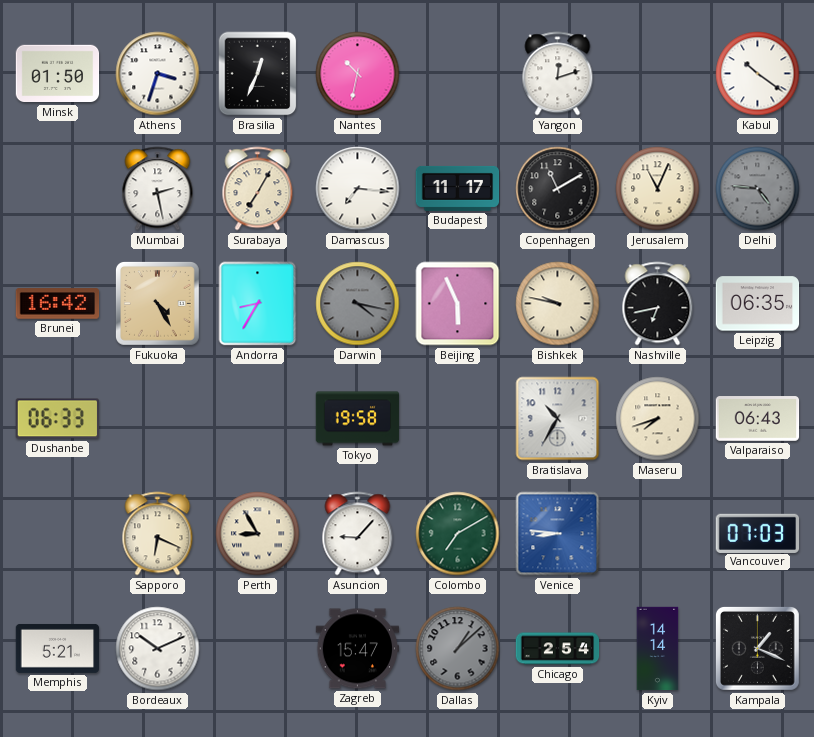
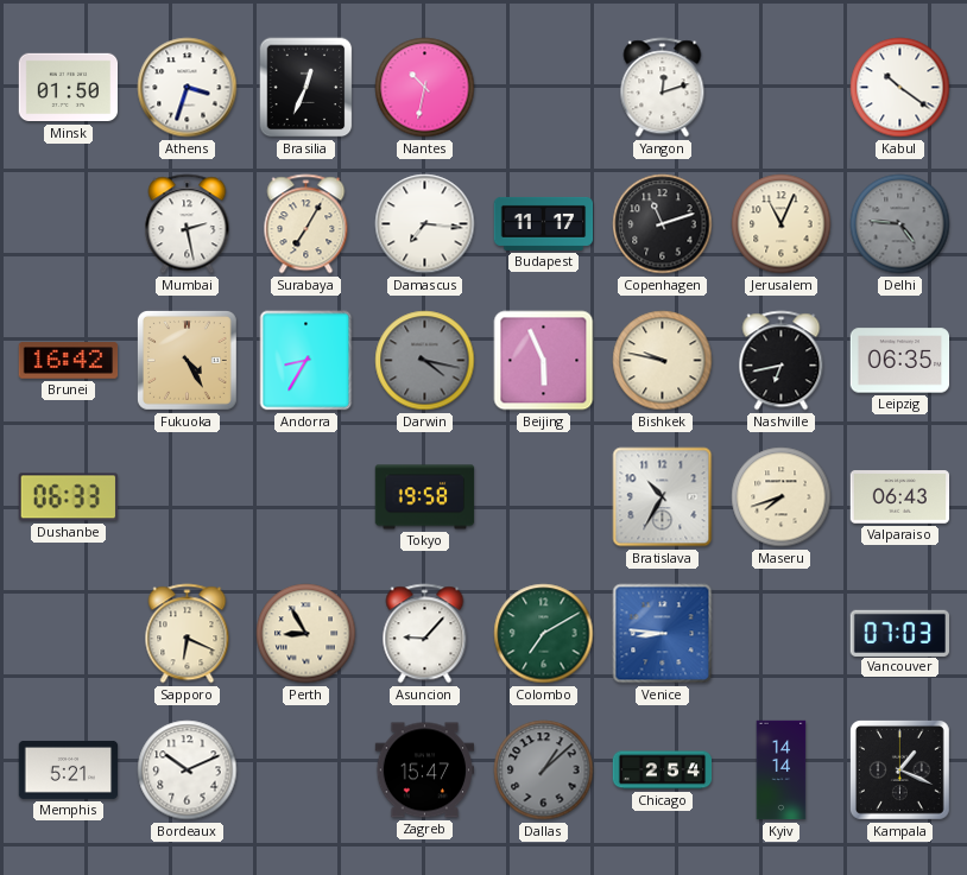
Copenhagen: 11:10 -> 11:12
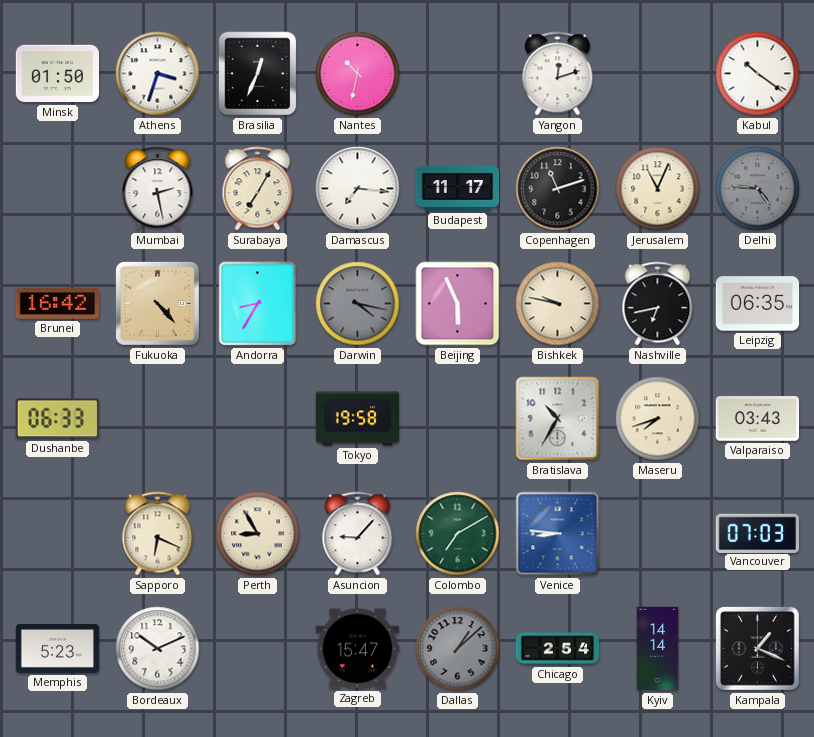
Fukuoka: 4:25 -> 4:23
Valparaiso: 06:43 -> 03:43
Memphis: 5:21 -> 5:23
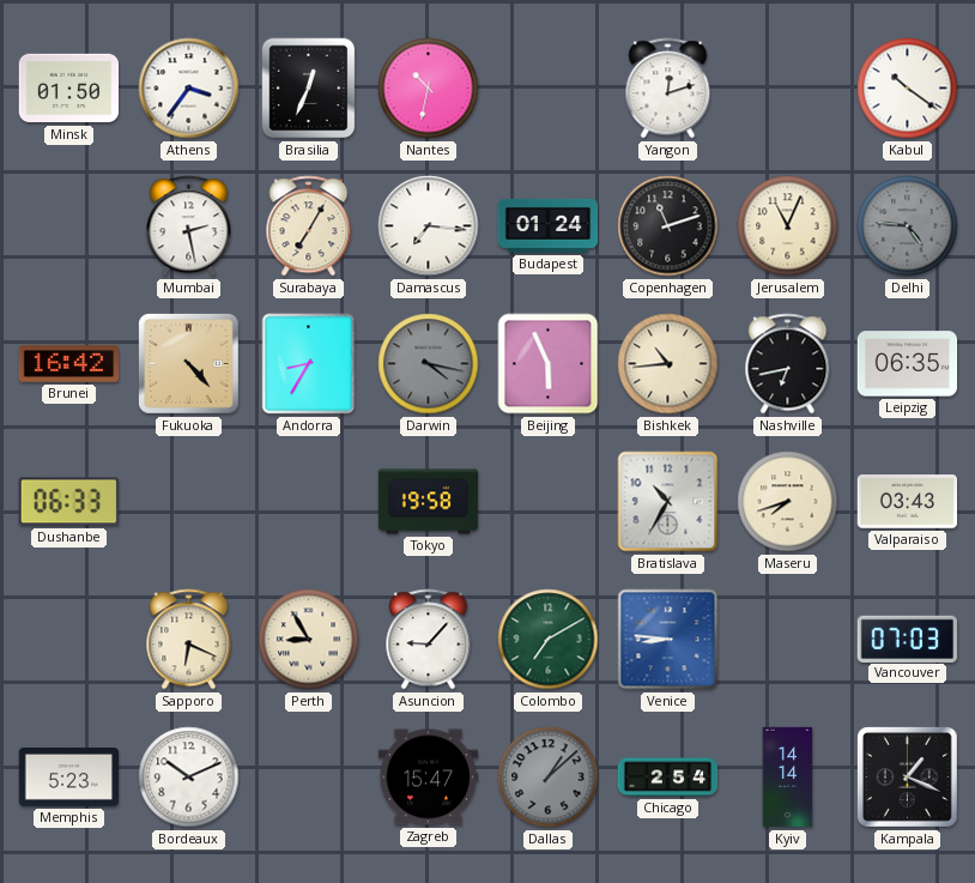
Athens: 3:33 -> 3:36
Budapest: 11:17 -> 01:24
Bishkek: 9:47 -> 10:44
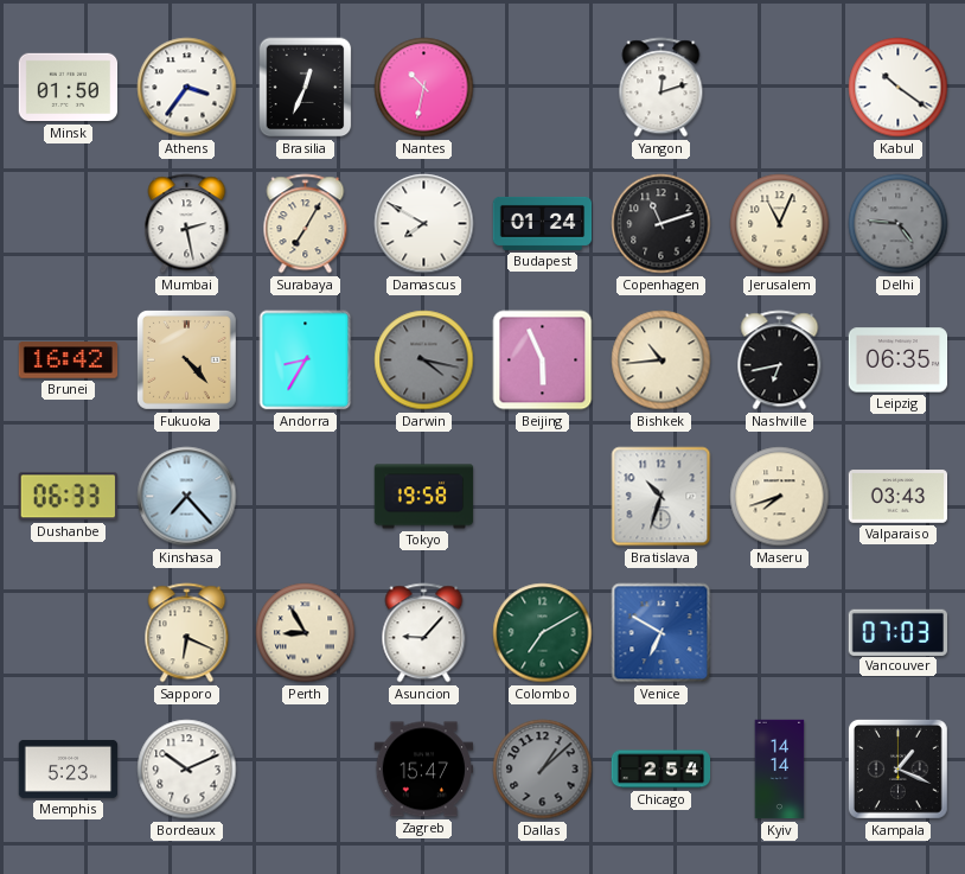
Damascus: 7:16 -> 7:50
Kinshasa: none -> 7:23
Bratislava: 10:35 -> 10:33
Venice: 8:46 -> 6:50
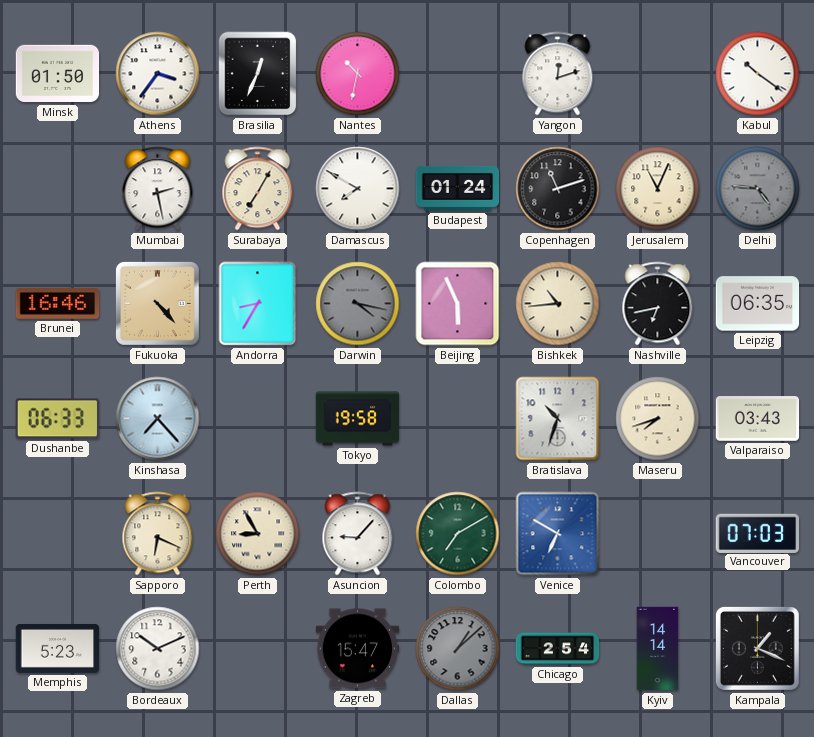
Brunei: 16:42 -> 16:46
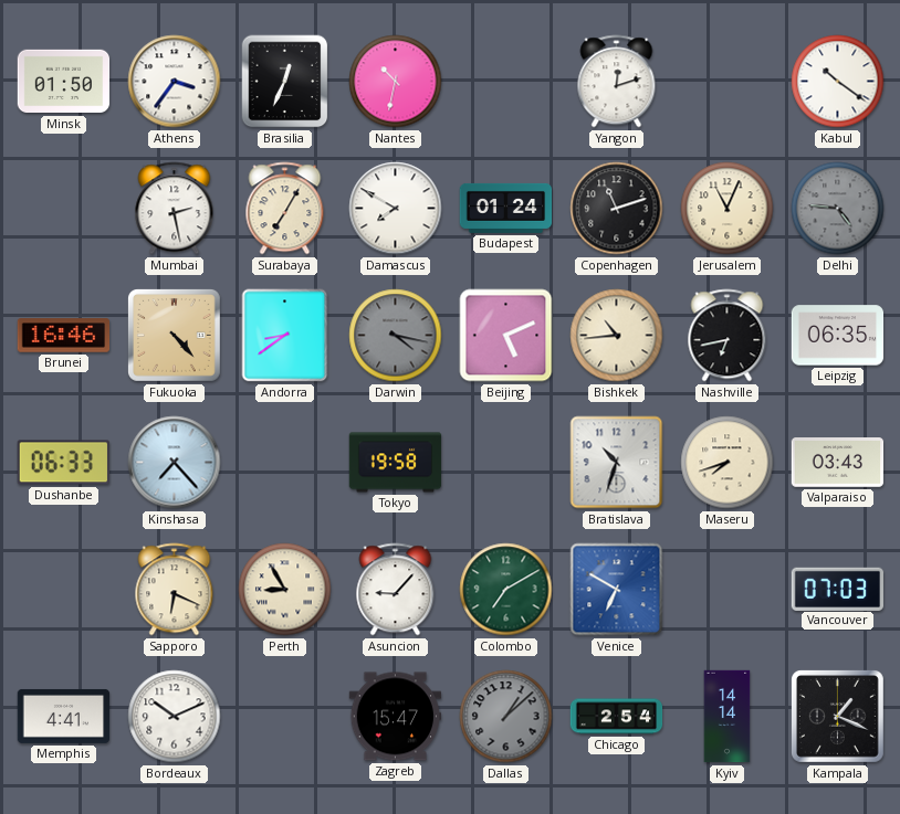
Andorra: 8:35 -> 8:39
Beijing: 5:56 -> 5:11
Memphis: 5:23 -> 4:41
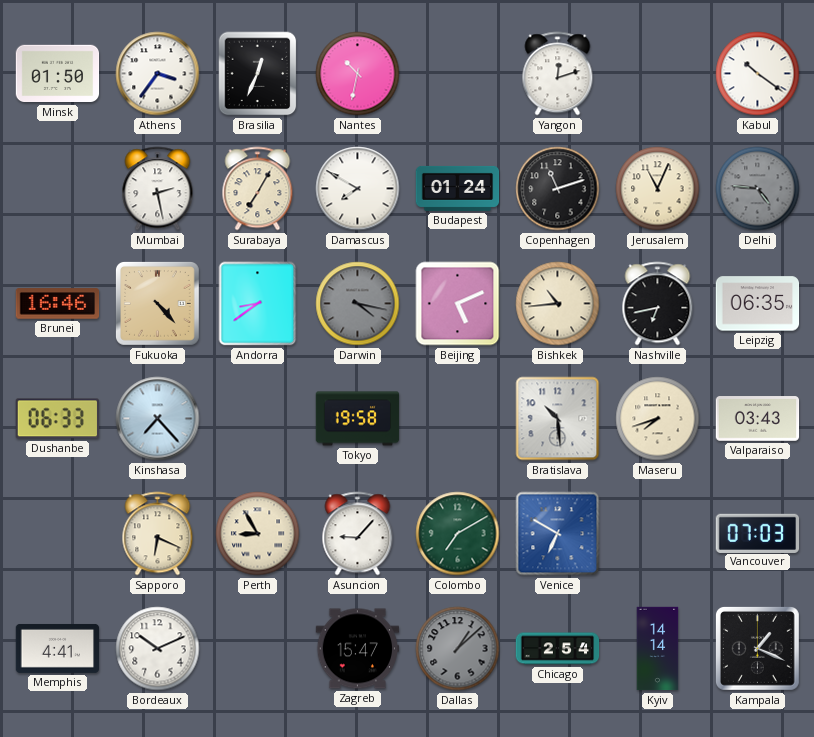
Bratislava: 10:33 -> 10:29
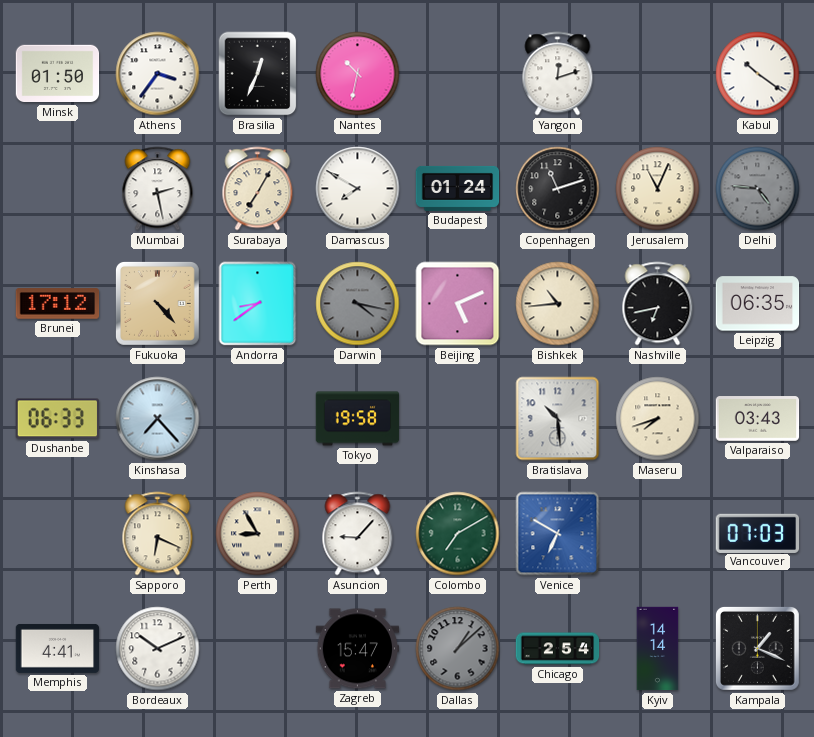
Brunei: 16:46 -> 17:12
